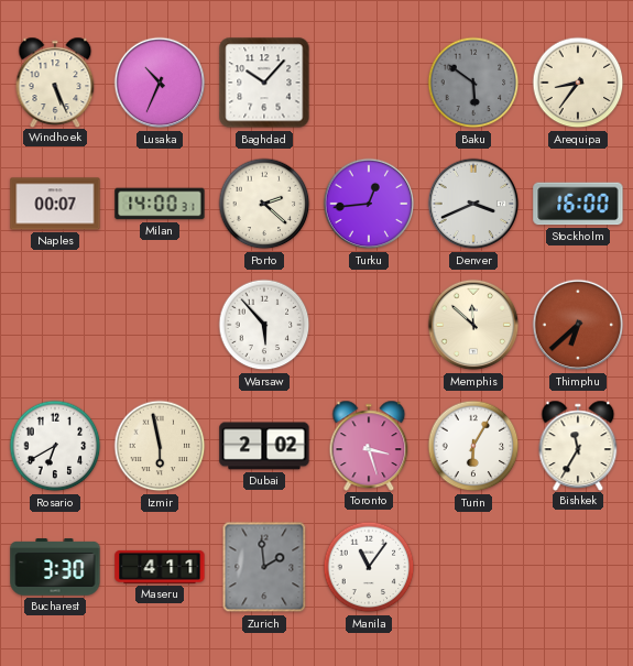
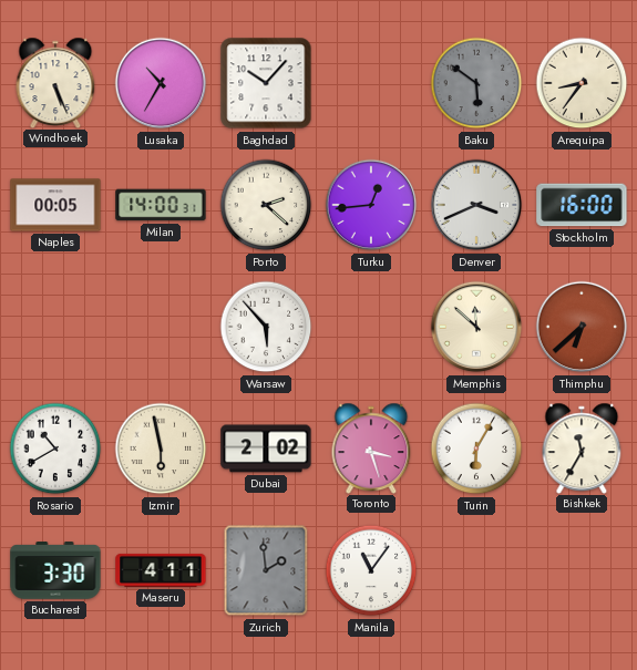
Lusaka: 10:34 -> 10:35
Naples: 00:07 -> 00:05
Rosario: 6:40 -> 10:40
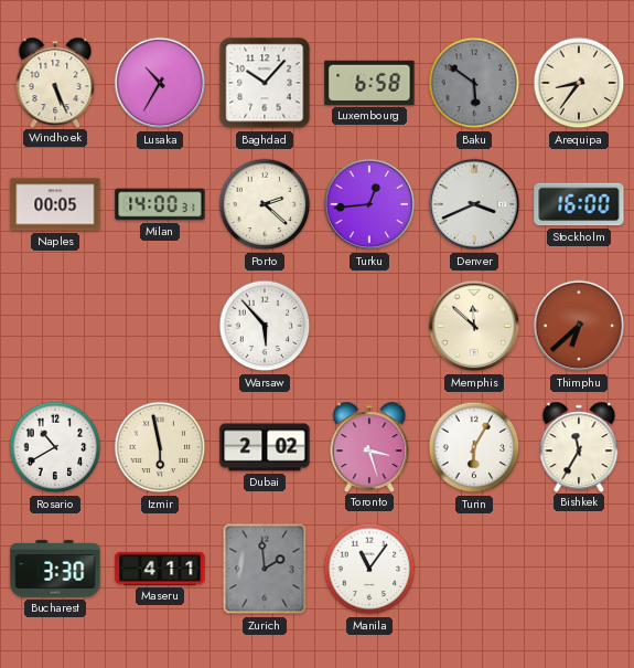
Luxembourg: none -> 6:58
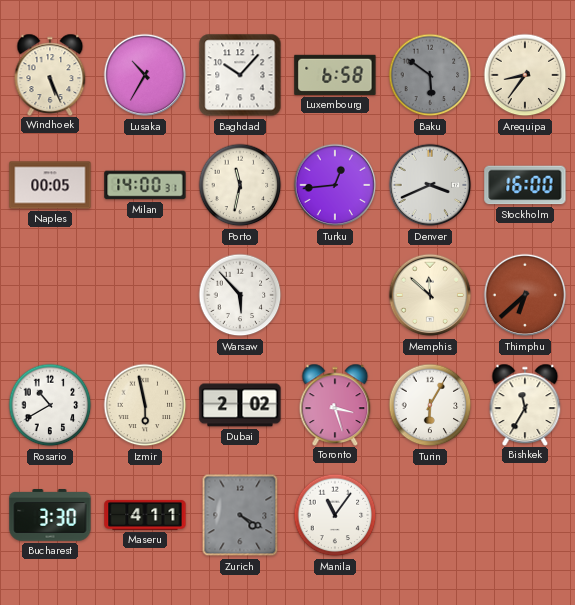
Porto: 2:22 -> 11:32
Zurich: 1:59 -> 4:20
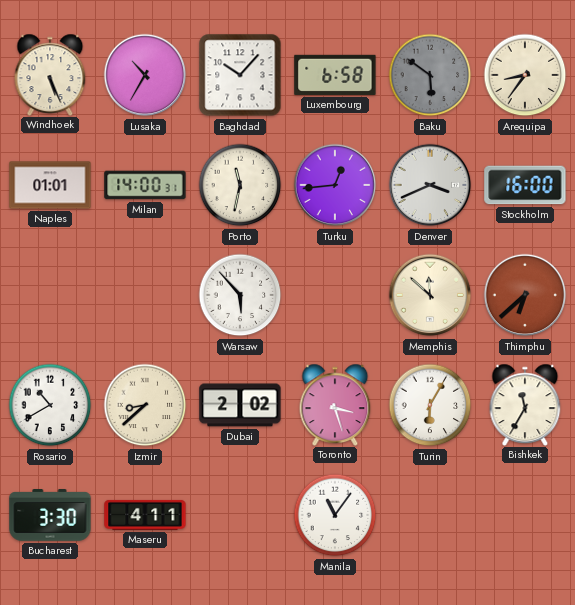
Naples: 00:05 -> 01:01
Izmir: 5:58 -> 8:38
Zurich: 4:20 -> none
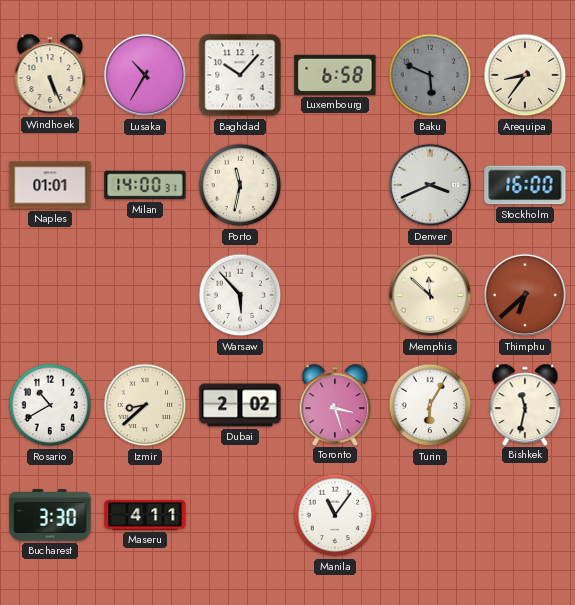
Baku: 5:51 -> 5:49
Turku: 12:44 -> none
Bishkek: 11:35 -> 11:32
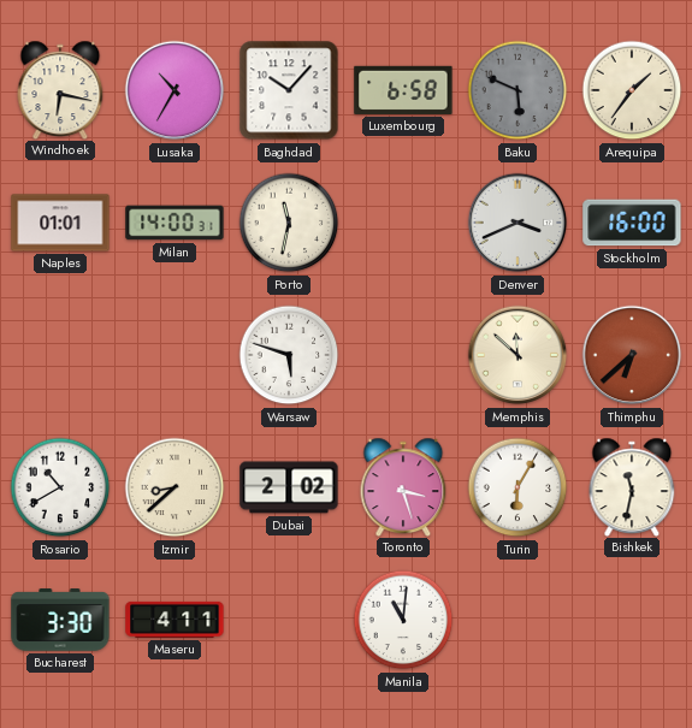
Windhoek: 5:26 -> 6:17
Arequipa: 8:36 -> 1:36
Warsaw: 5:53 -> 5:48
Manila: 11:06 -> 11:01
